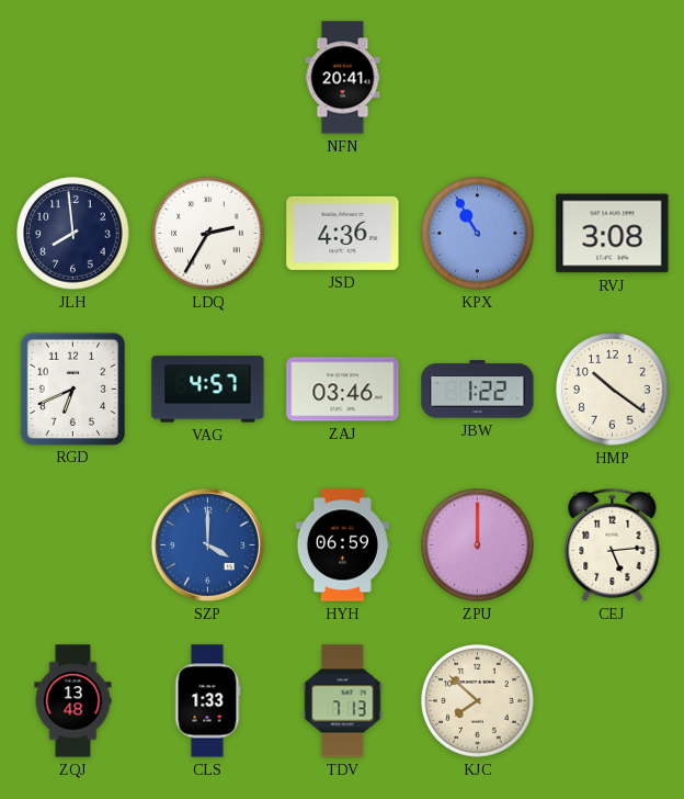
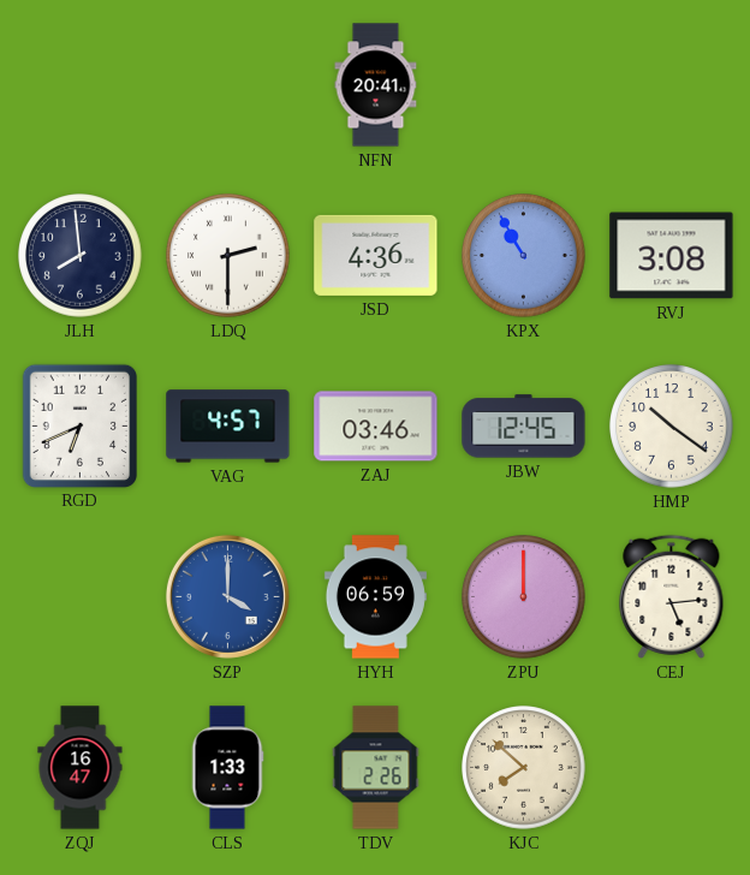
LDQ: 2:35 -> 2:30
JBW: 1:22 -> 12:45
ZQJ: 13:48 -> 16:47
TDV: 7:13 -> 2:26
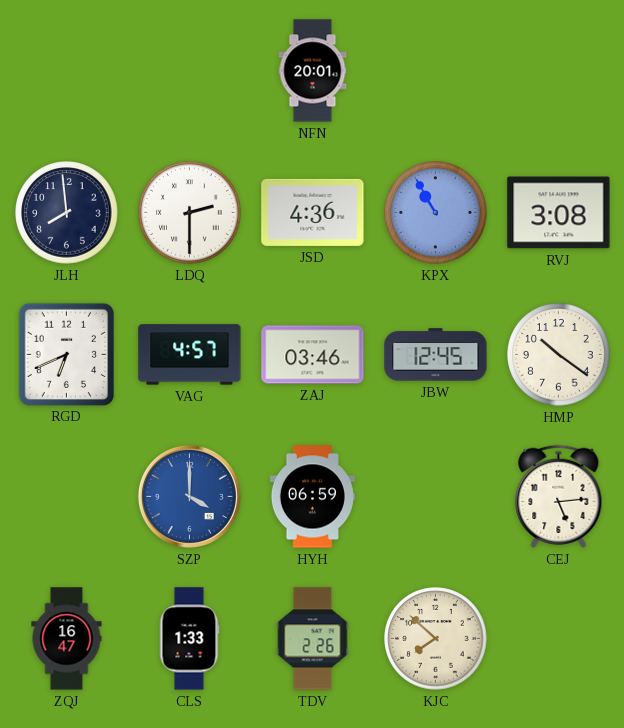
NFN: 20:41 -> 20:01
ZPU: 12:00 -> none
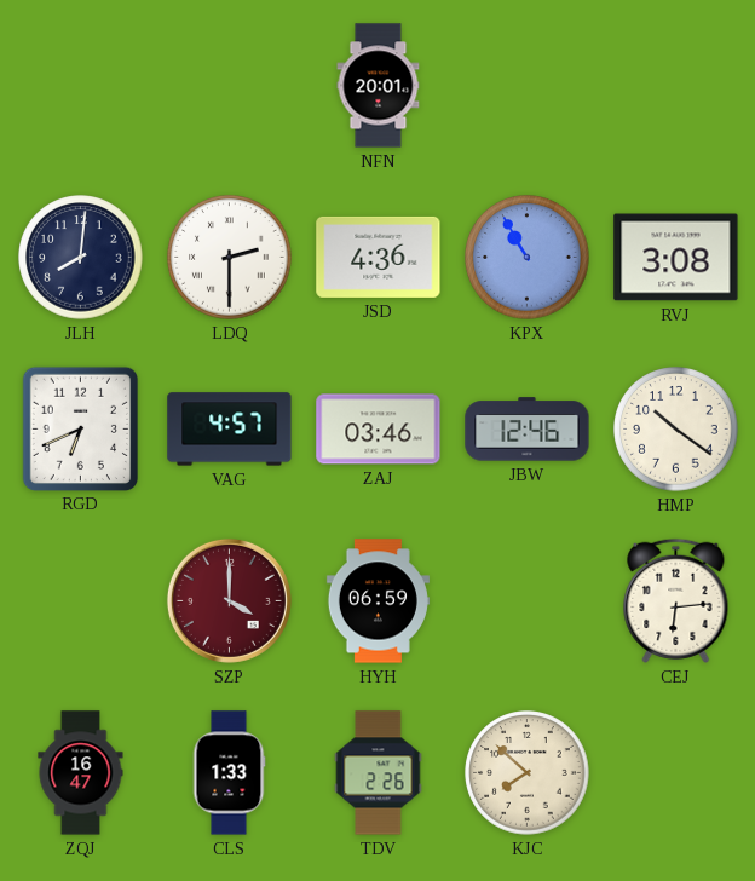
JLH: 7:59 -> 8:01
JBW: 12:45 -> 12:46
SZP dial: blue -> burgundy
CEJ: 5:14 -> 6:14
